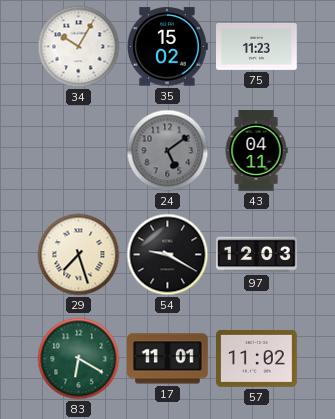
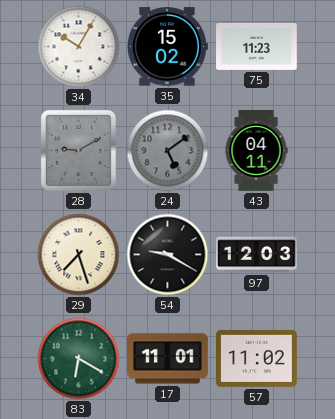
28: none -> 9:10
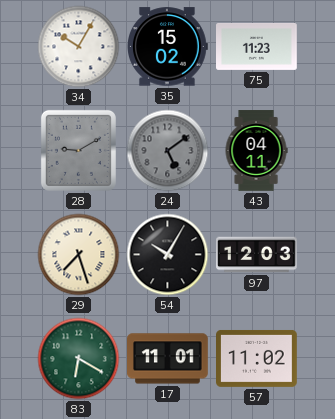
54: 9:20 -> 10:05
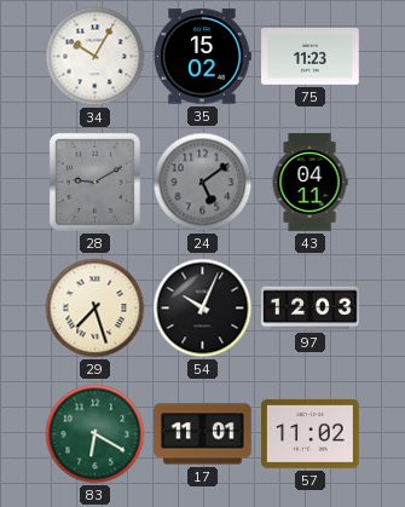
54: 10:05 -> 10:04
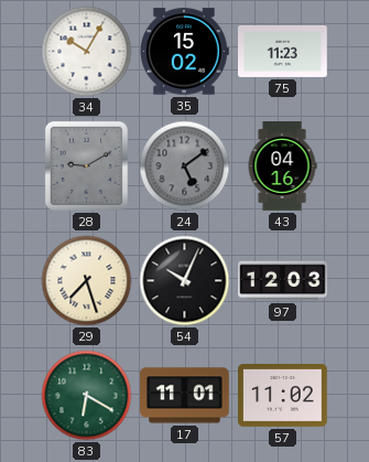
43: 04:11 -> 04:16
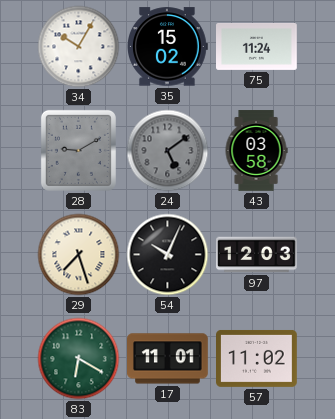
75: 11:23 -> 11:24
43: 04:16 -> 03:58
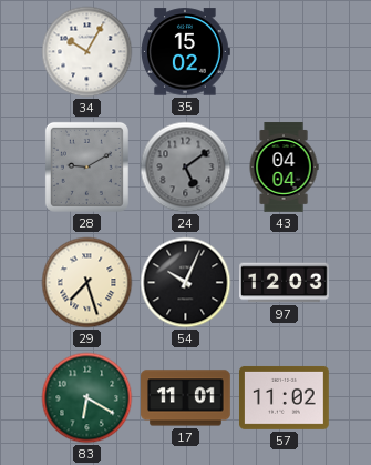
75: 11:24 -> none
43: 03:58 -> 04:04
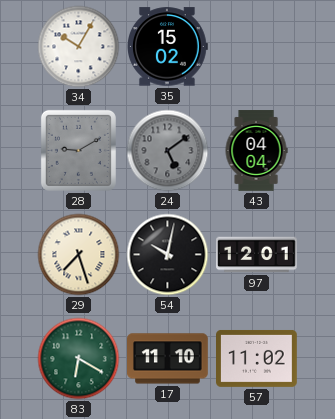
54: 10:04 -> 10:02
97: 12:03 -> 12:01
17: 11:01 -> 11:10
